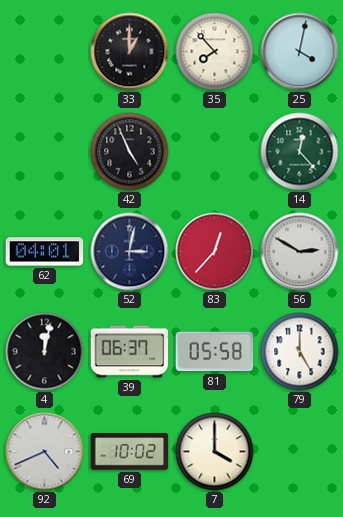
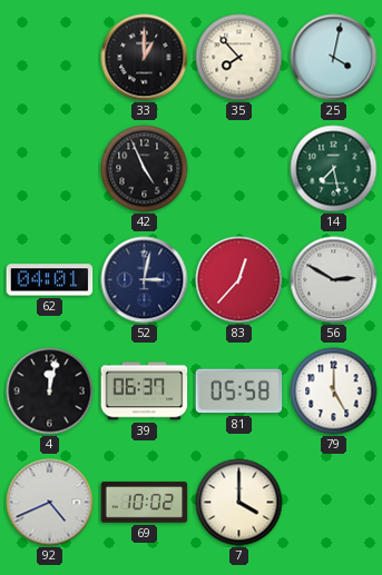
14: 12:23 -> 7:28
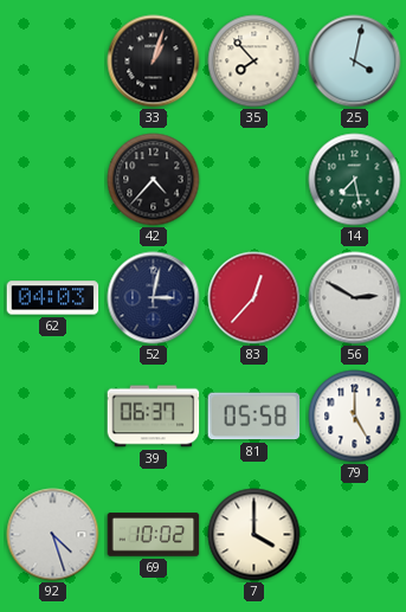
33: 1:00 -> 1:03
42: 4:56 -> 4:37
62: 04:01 -> 04:03
4: 12:02 -> none
92: 4:41 -> 4:27
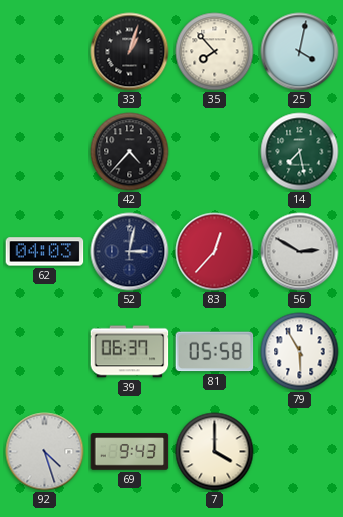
79: 5:00 -> 5:55
69: 10:02 -> 9:43
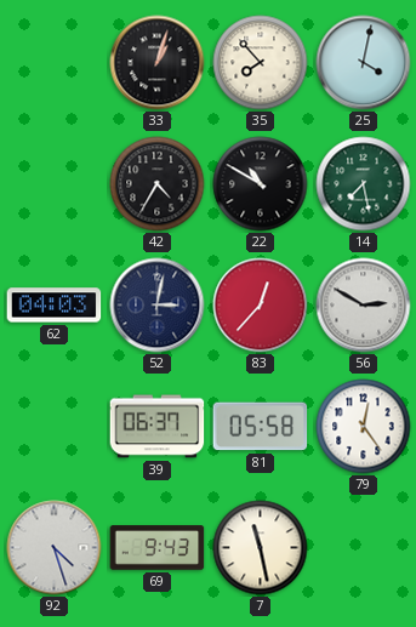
42: 4:37 -> 4:35
22: none -> 10:50
79: 5:55 -> 12:24
7: 4:00 -> 11:28
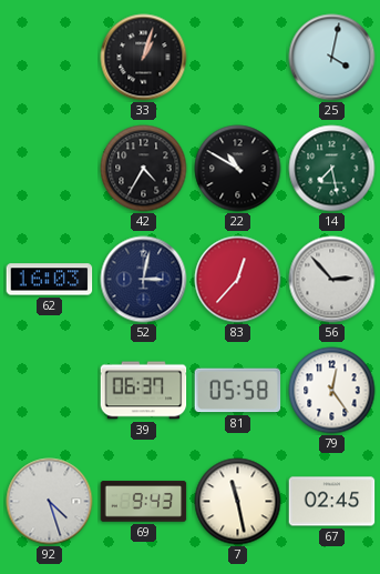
35: 7:53 -> none
62: 04:03 -> 16:03
56: 2:50 -> 2:53
67: none -> 02:45
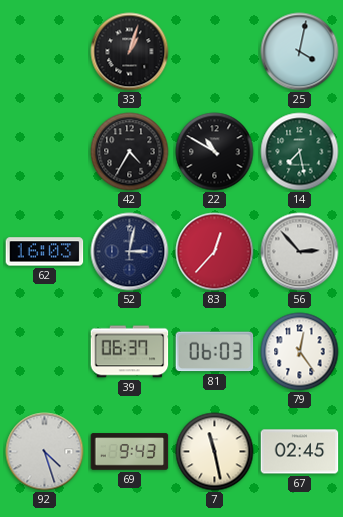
81: 05:58 -> 06:03
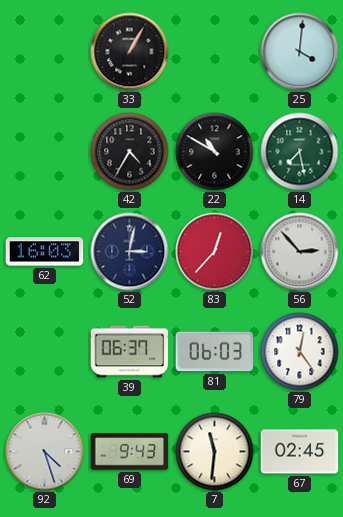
33: 1:03 -> 1:05
25: 4:02 -> 4:01
7: 11:28 -> 11:31
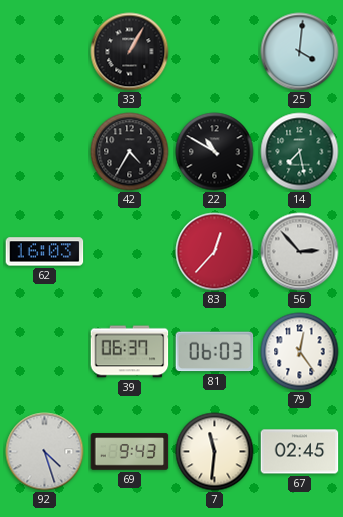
52: 3:02 -> none
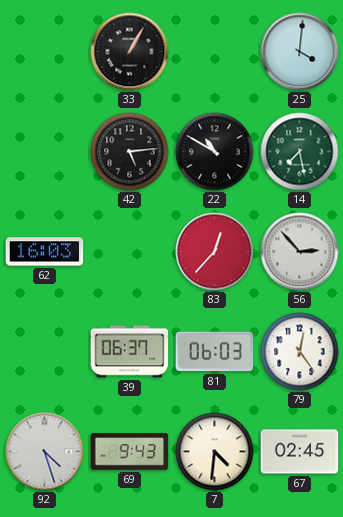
42: 4:35 -> 5:14
7: 11:31 -> 4:31
